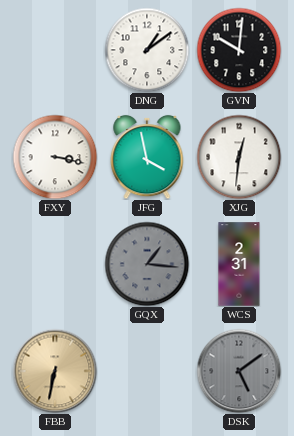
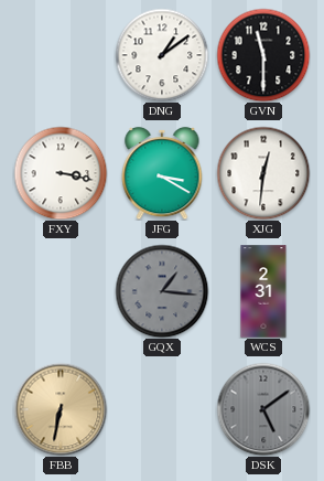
GVN: 10:01 -> 11:30
JFG: 3:58 -> 3:20
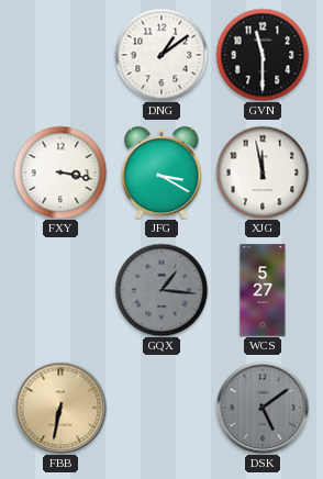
XJG: 12:31 -> 11:58
WCS: 2:31 -> 5:27
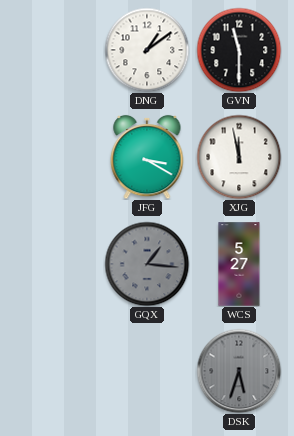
FXY: 3:17 -> none
FBB: 6:32 -> none
DSK: 5:09 -> 5:33
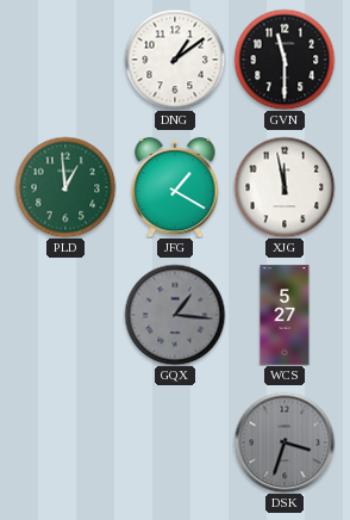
PLD: none -> 12:59
JFG: 3:20 -> 1:20
DSK: 5:33 -> 3:33
